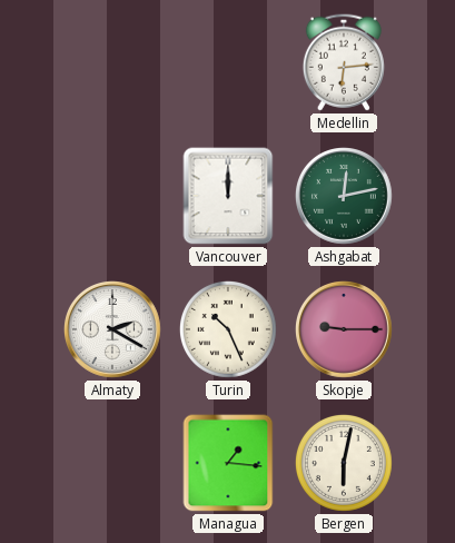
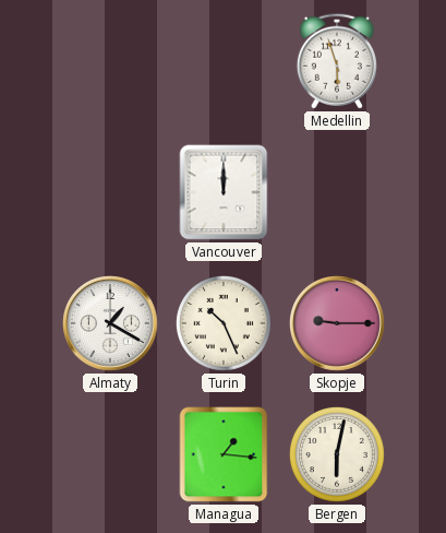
Medellin: 6:14 -> 5:57
Ashgabat: 12:13 -> none
Almaty: 2:20 -> 1:20
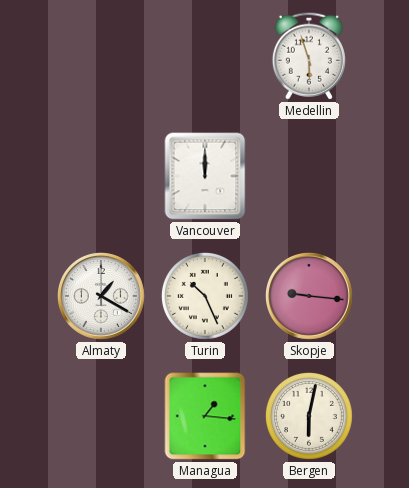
Skopje: 9:15 -> 9:16
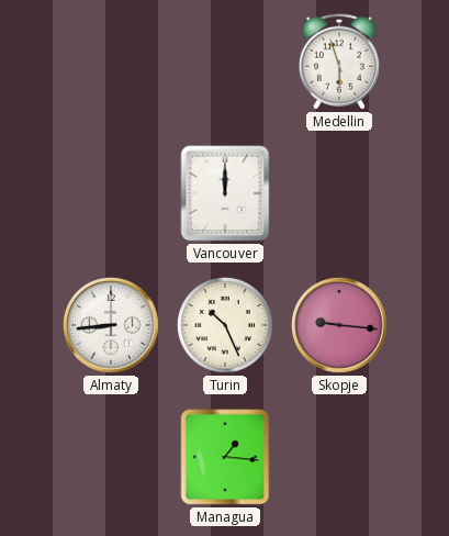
Almaty: 1:20 -> 8:44
Bergen: 6:02 -> none
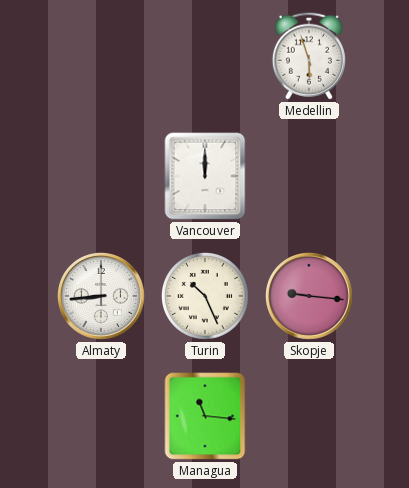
Managua: 1:16 -> 11:16
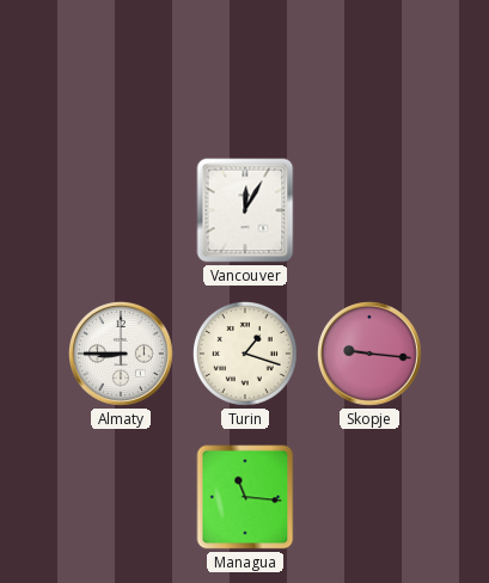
Medellin: 5:57 -> none
Vancouver: 12:00 -> 12:05
Almaty: 8:44 -> 8:45
Turin: 10:26 -> 1:18
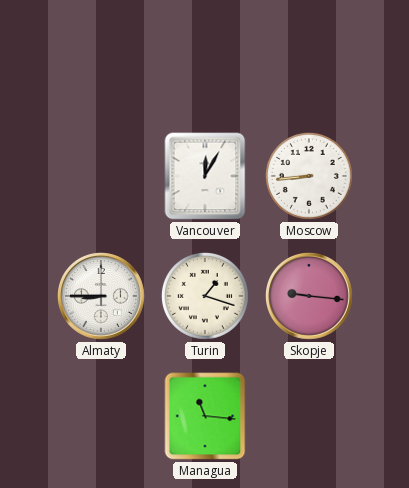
Moscow: none -> 8:44
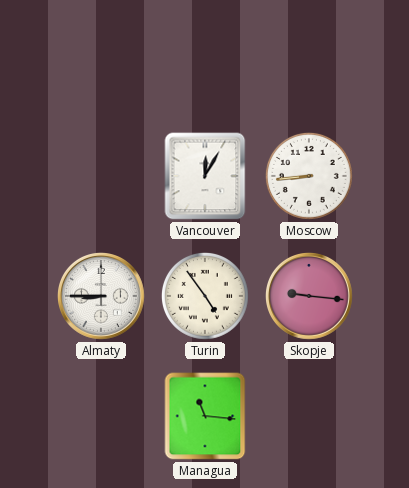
Turin: 1:18 -> 4:54
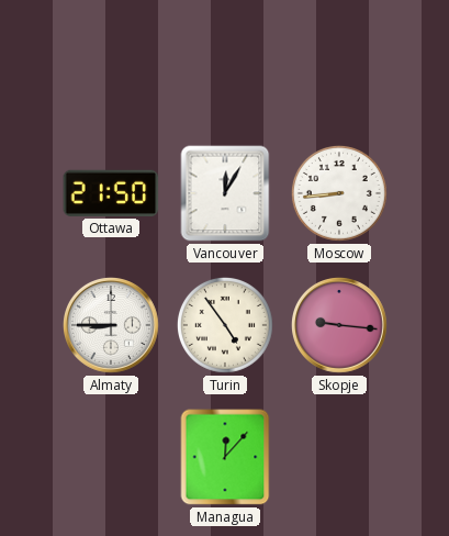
Ottawa: none -> 21:50
Managua: 11:16 -> 12:07
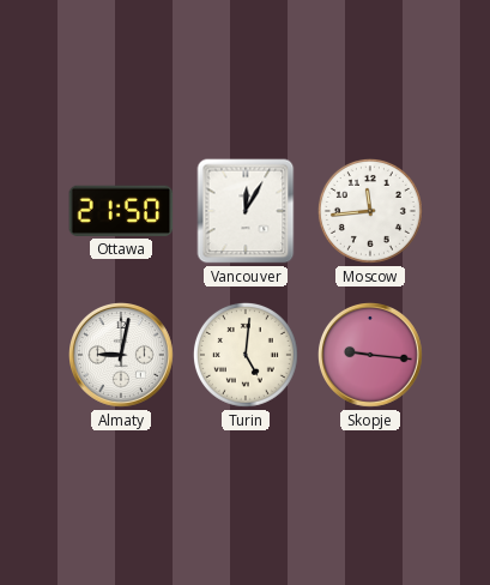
Moscow: 8:44 -> 11:44
Almaty: 8:45 -> 9:02
Turin: 4:54 -> 5:01
Managua: 12:07 -> none
